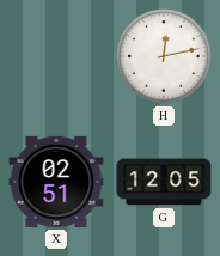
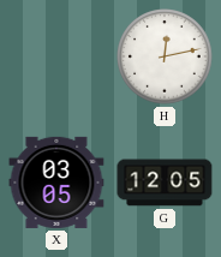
X: 02:51 -> 03:05
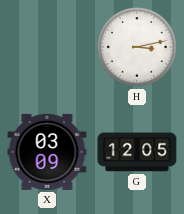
H: 12:13 -> 3:13
X: 03:05 -> 03:09
